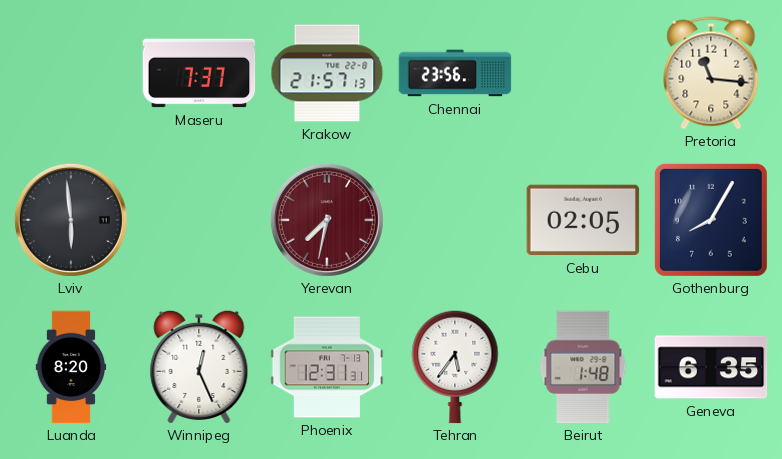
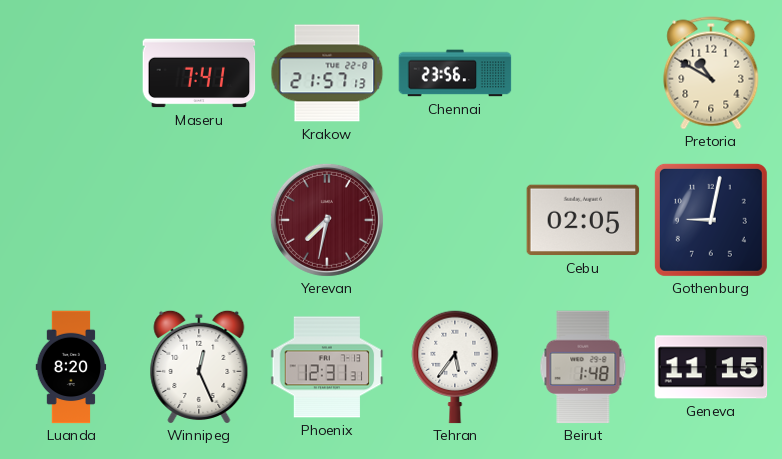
Maseru: 7:37 -> 7:41
Pretoria: 11:16 -> 10:50
Lviv: 5:59 -> none
Gothenburg: 8:05 -> 9:02
Geneva: 6:35 -> 11:15
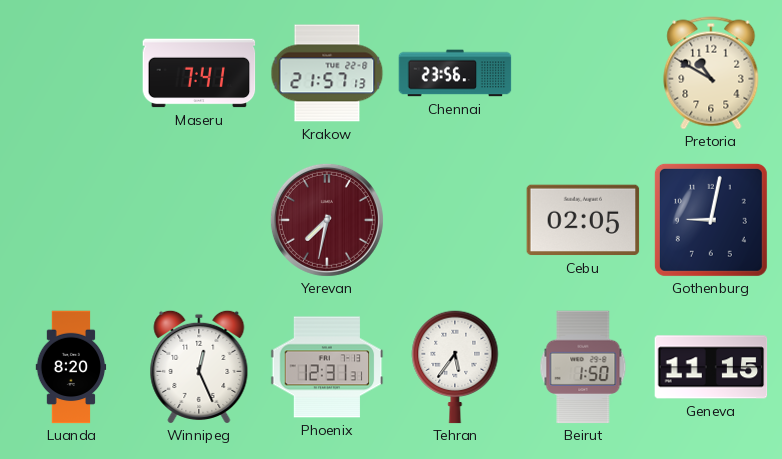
Beirut: 1:48 -> 1:50
